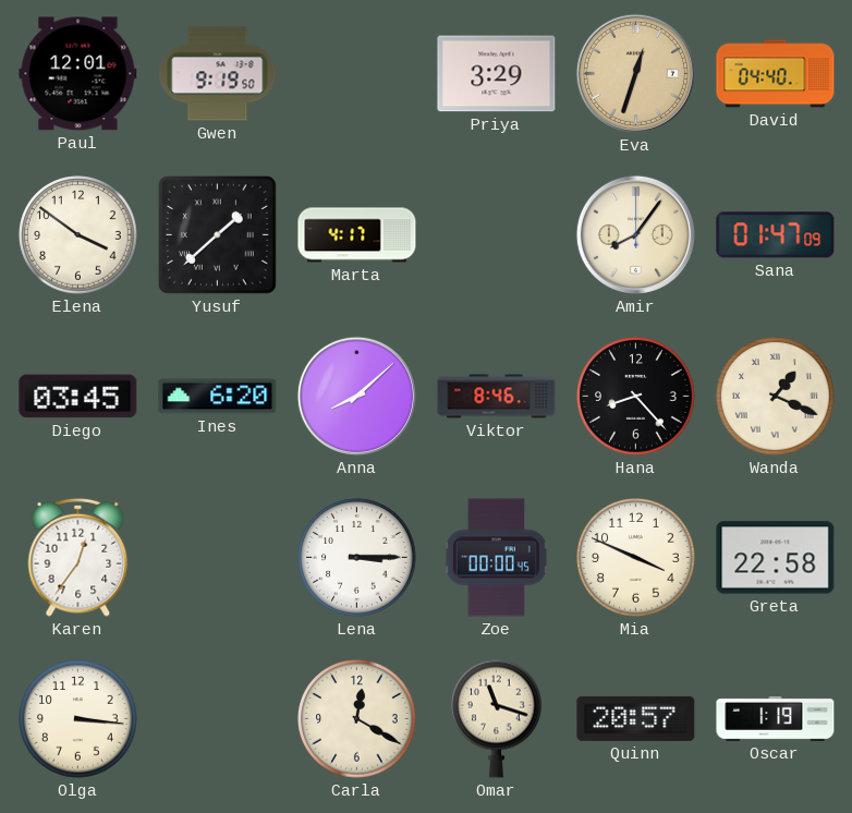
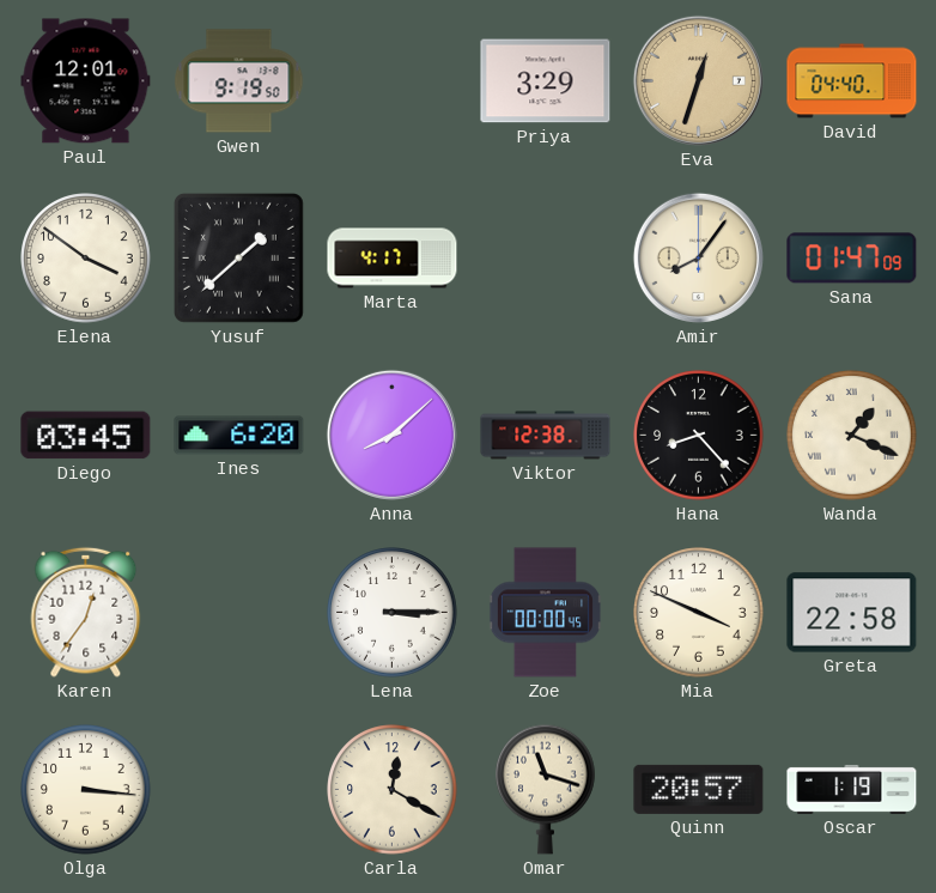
Viktor: 8:46 -> 12:38
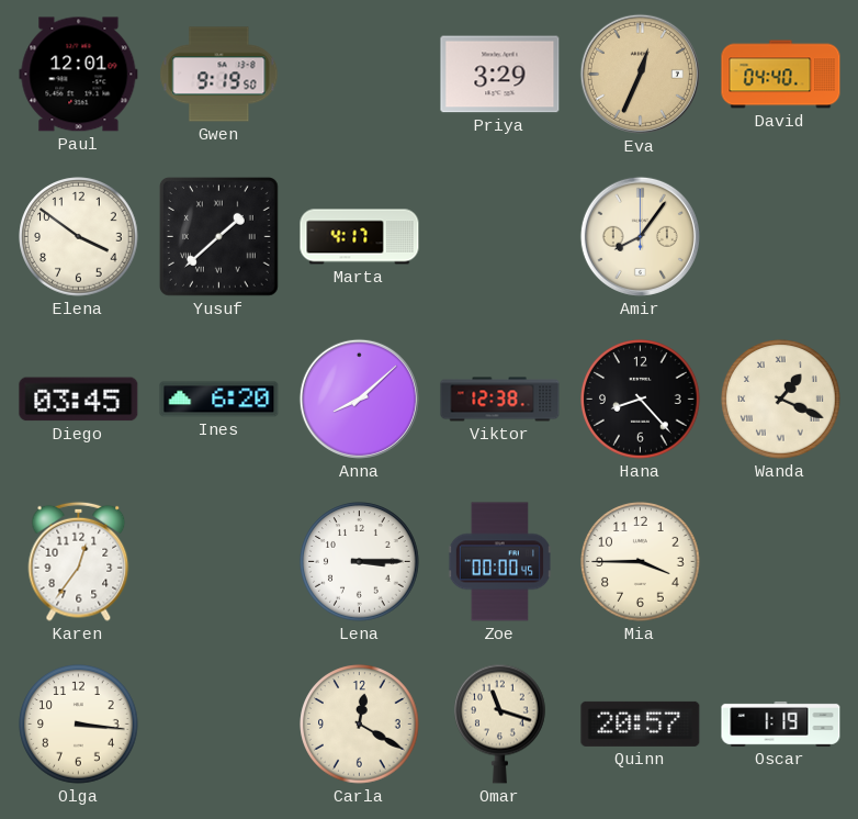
Eva: 12:33 -> 12:34
Sana: 01:47 -> none
Mia: 3:49 -> 3:45
Greta: 22:58 -> none
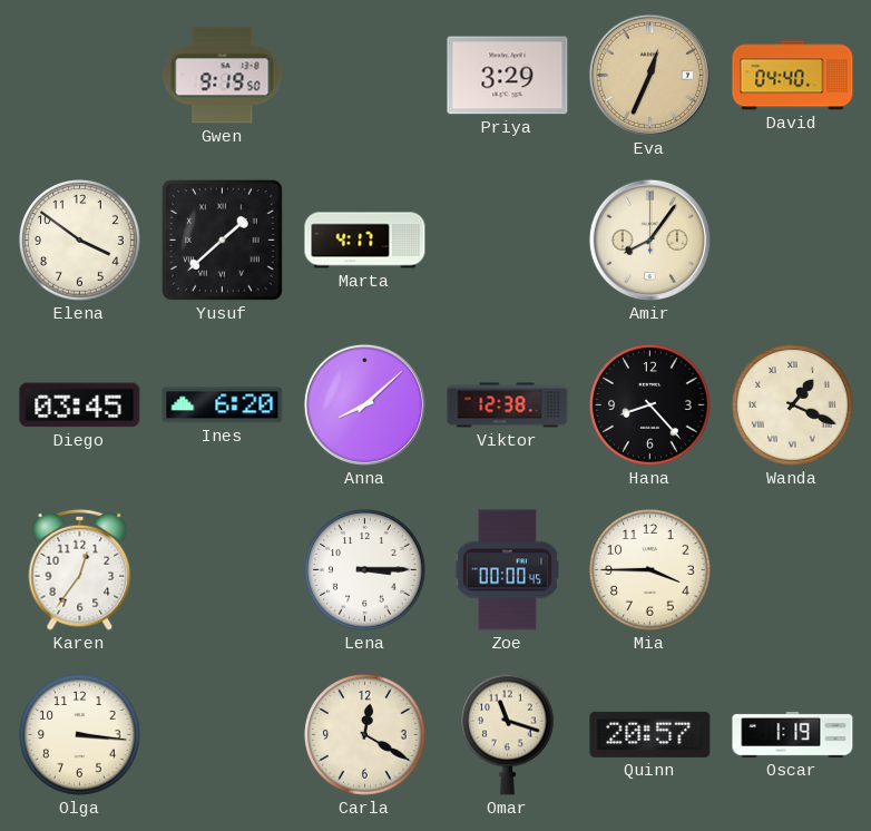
Paul: 12:01 -> none
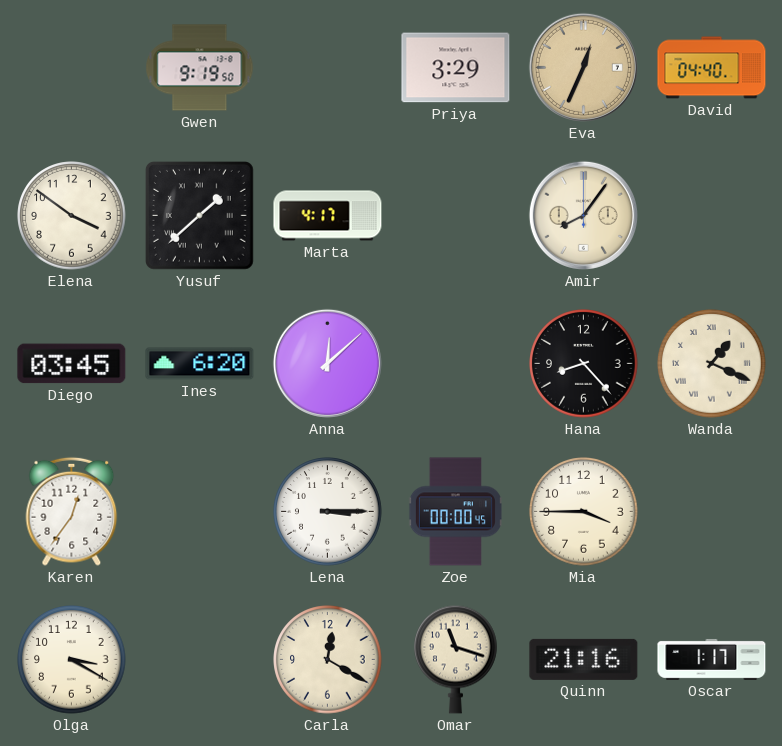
Anna: 8:08 -> 12:08
Viktor: 12:38 -> none
Olga: 3:16 -> 3:20
Quinn: 20:57 -> 21:16
Oscar: 1:19 -> 1:17
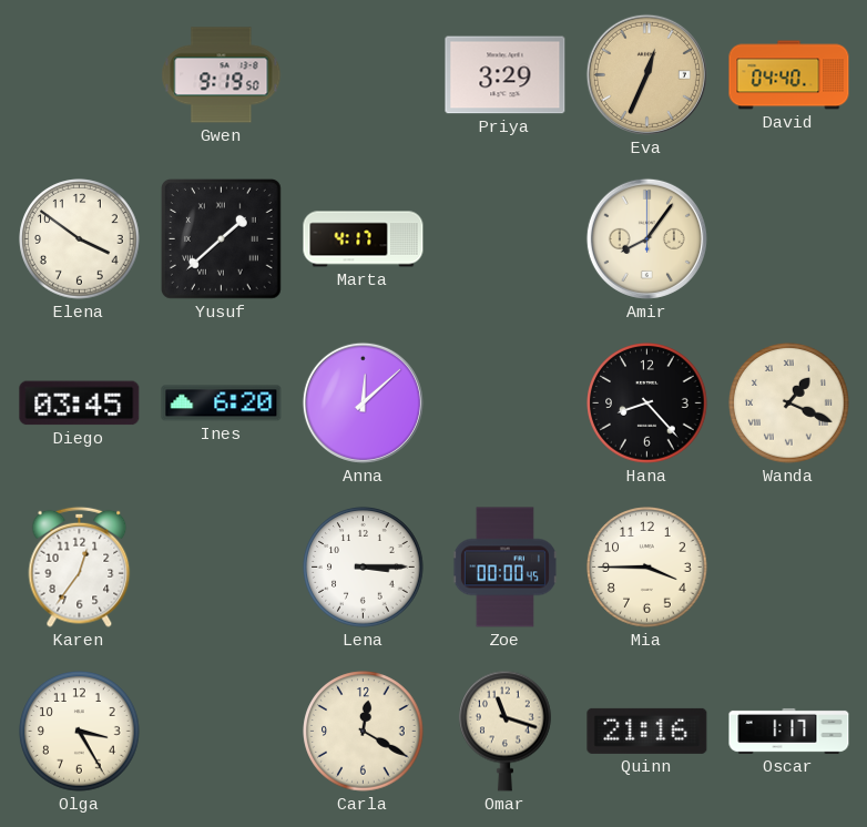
Olga: 3:20 -> 3:25
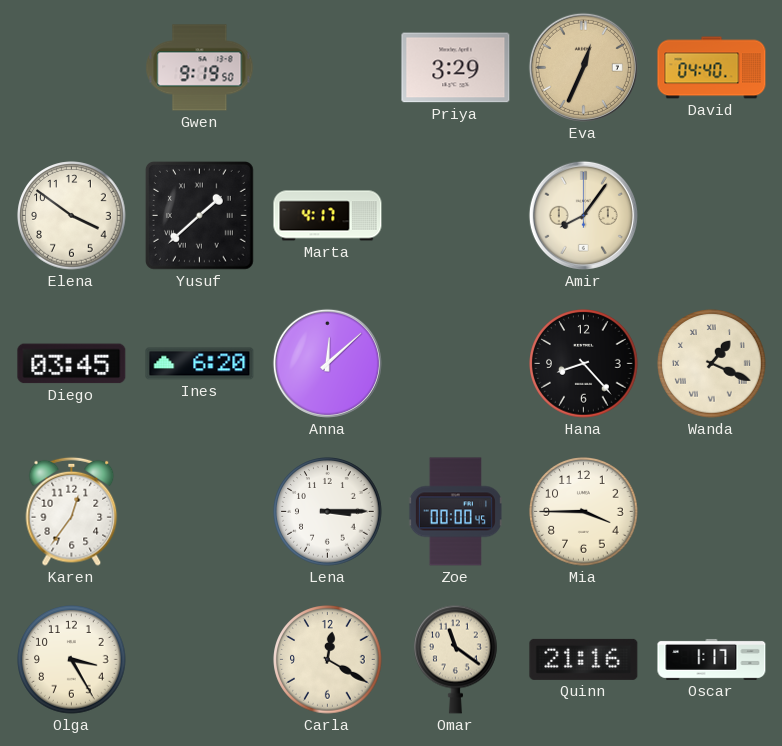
Omar: 11:18 -> 11:21
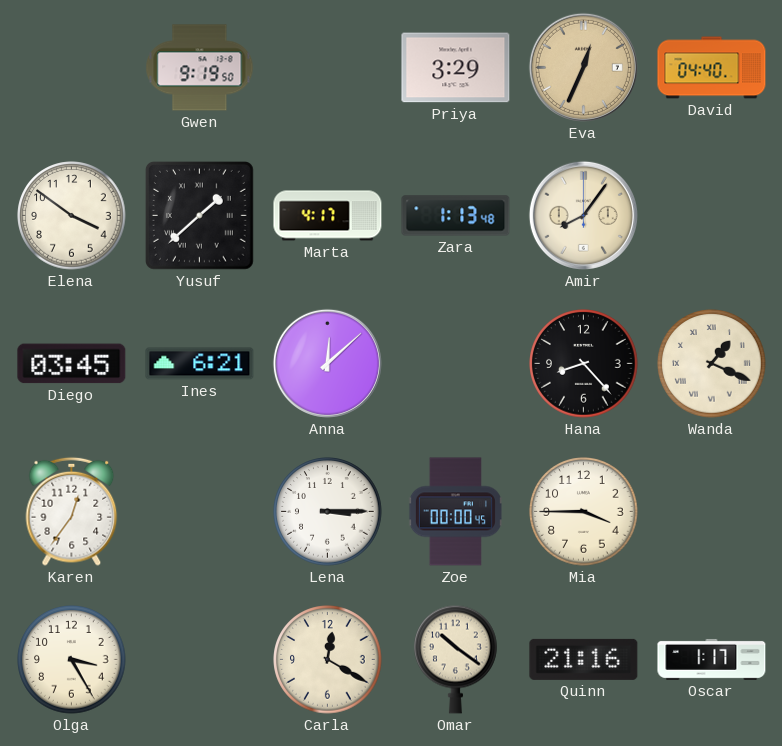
Zara: none -> 1:13
Ines: 6:20 -> 6:21
Omar: 11:21 -> 10:21
